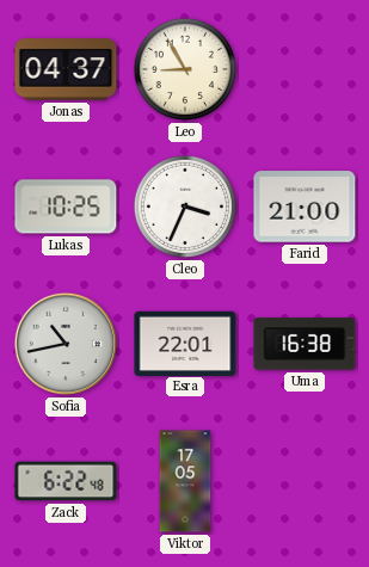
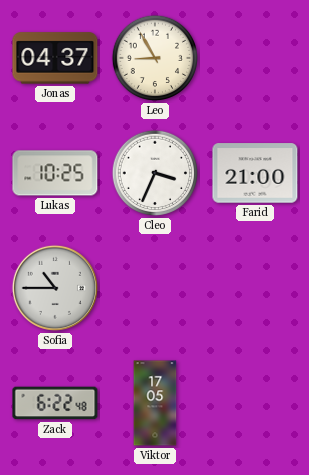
Sofia: 10:43 -> 10:45
Esra: 22:01 -> none
Uma: 16:38 -> none
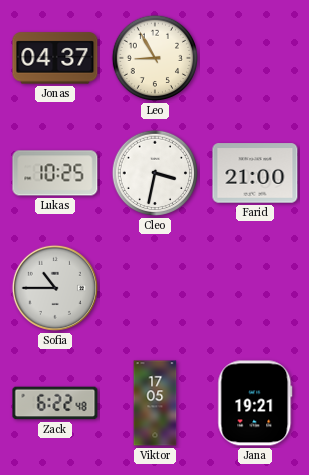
Cleo: 3:34 -> 3:32
Jana: none -> 19:21
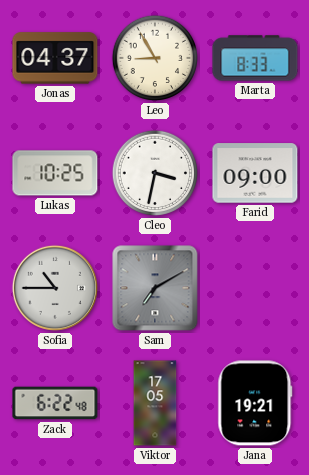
Marta: none -> 8:33
Farid: 21:00 -> 09:00
Sam: none -> 7:10
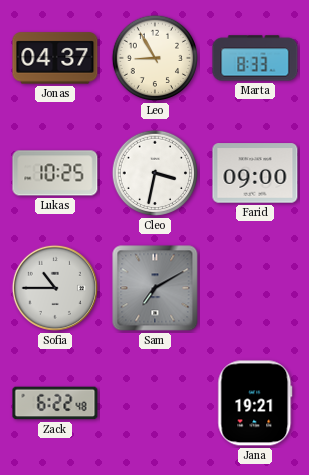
Viktor: 17:05 -> none
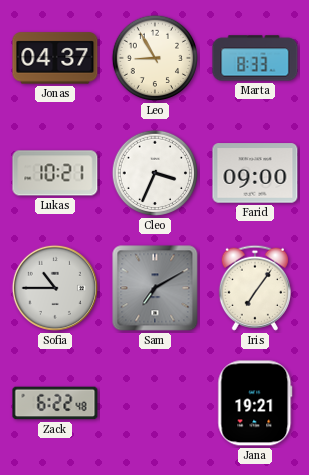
Lukas: 10:25 -> 10:21
Cleo: 3:32 -> 3:34
Iris: none -> 7:06
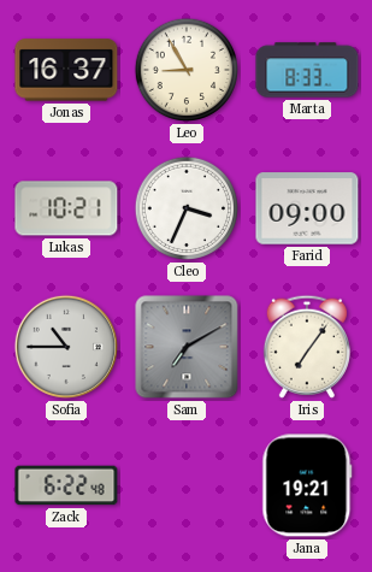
Jonas: 04:37 -> 16:37
